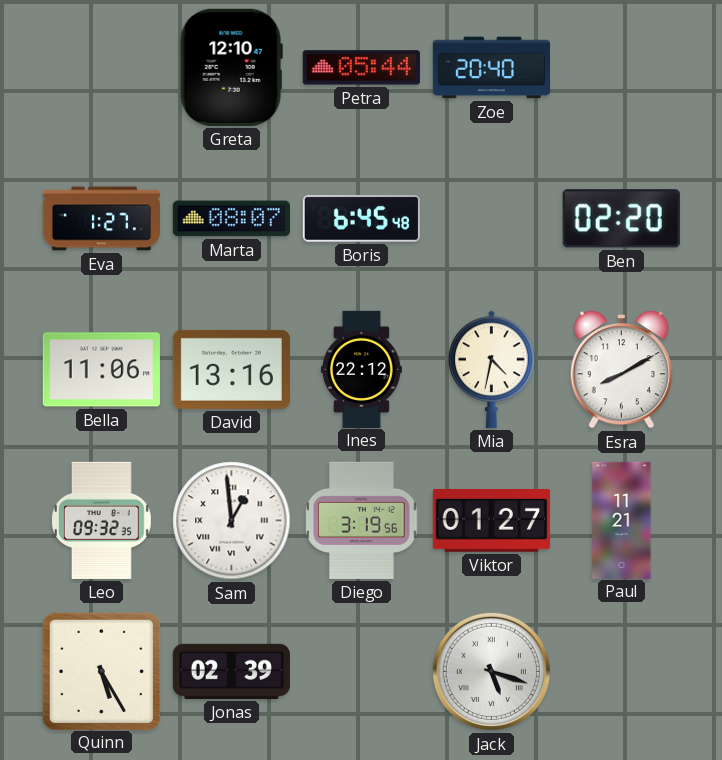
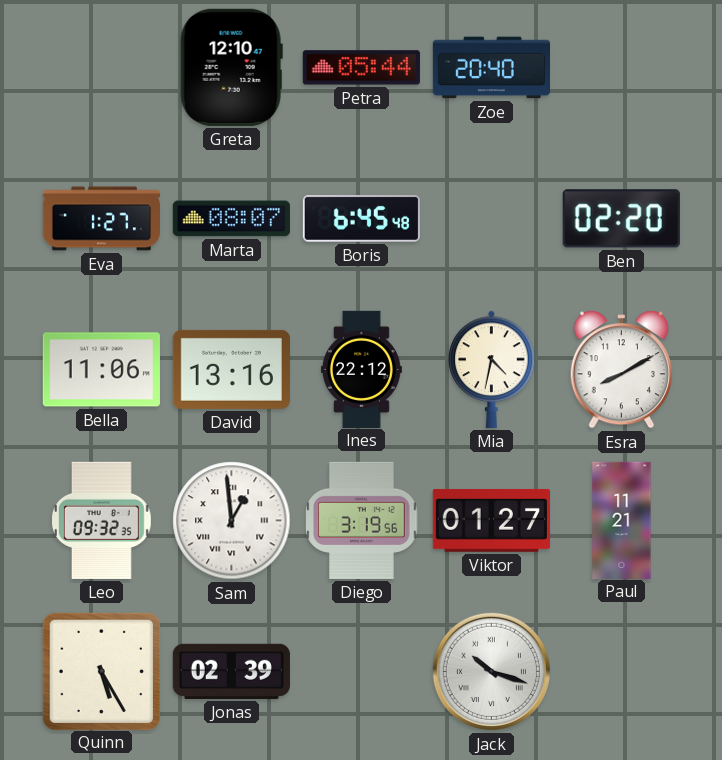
Jack: 5:18 -> 10:18
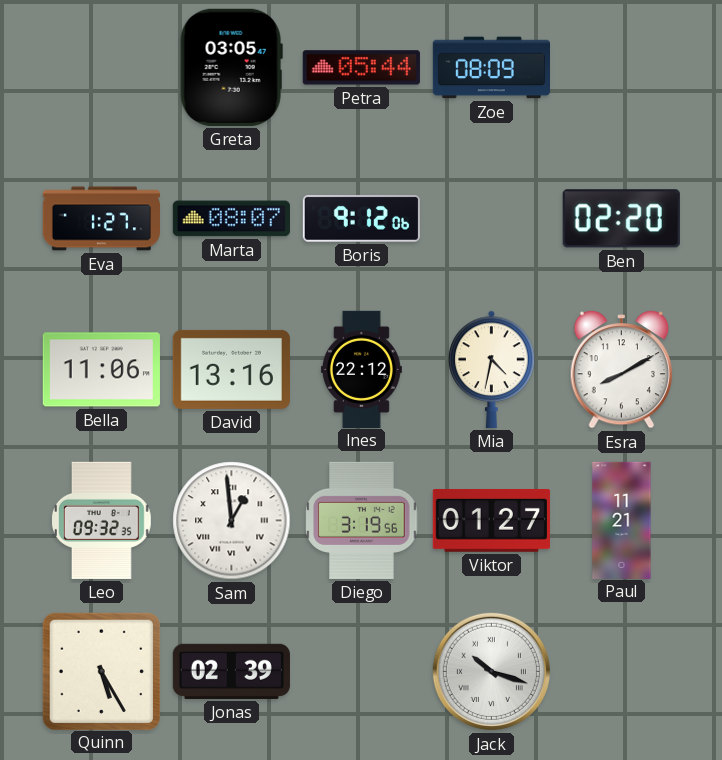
Greta: 12:10 -> 03:05
Zoe: 20:40 -> 08:09
Boris: 6:45 -> 9:12
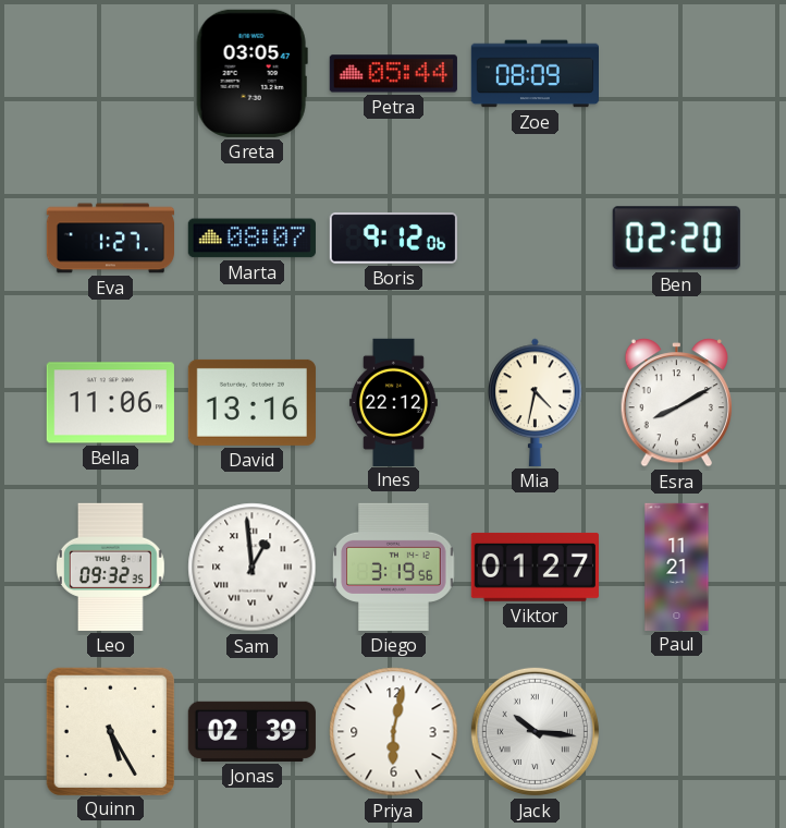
Priya: none -> 6:02
Jack: 10:18 -> 10:16
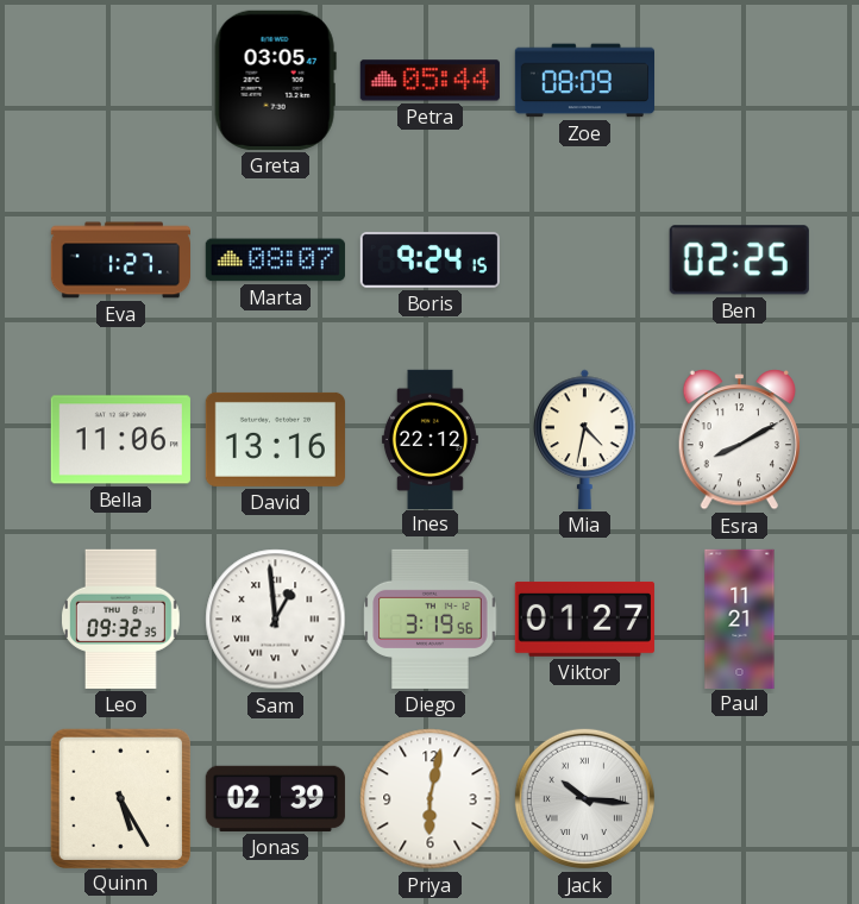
Boris: 9:12 -> 9:24
Ben: 02:20 -> 02:25
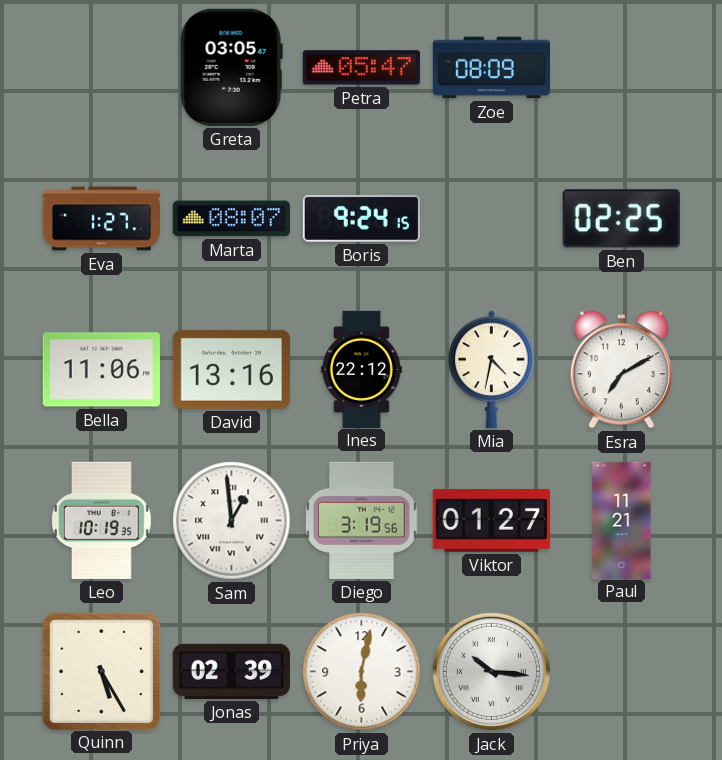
Petra: 05:44 -> 05:47
Esra: 8:10 -> 7:10
Leo: 09:32 -> 10:19
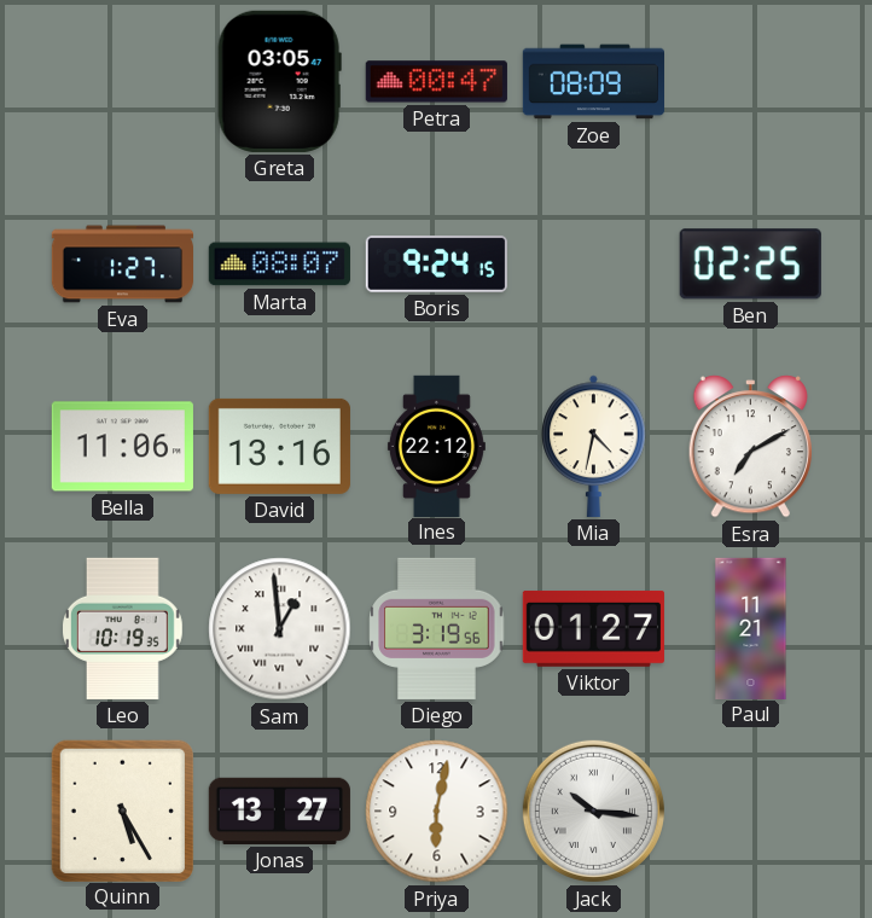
Petra: 05:47 -> 00:47
Jonas: 02:39 -> 13:27
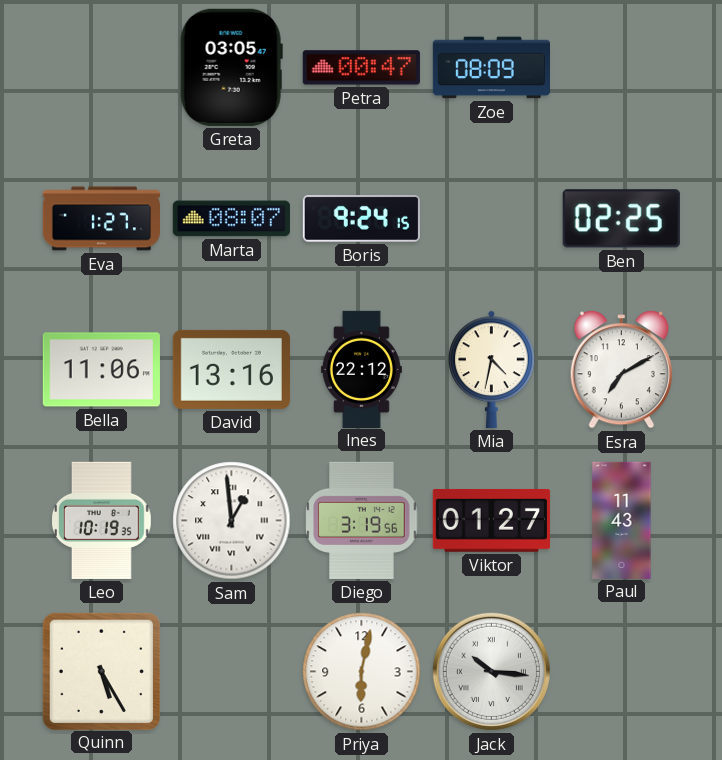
Paul: 11:21 -> 11:43
Jonas: 13:27 -> none
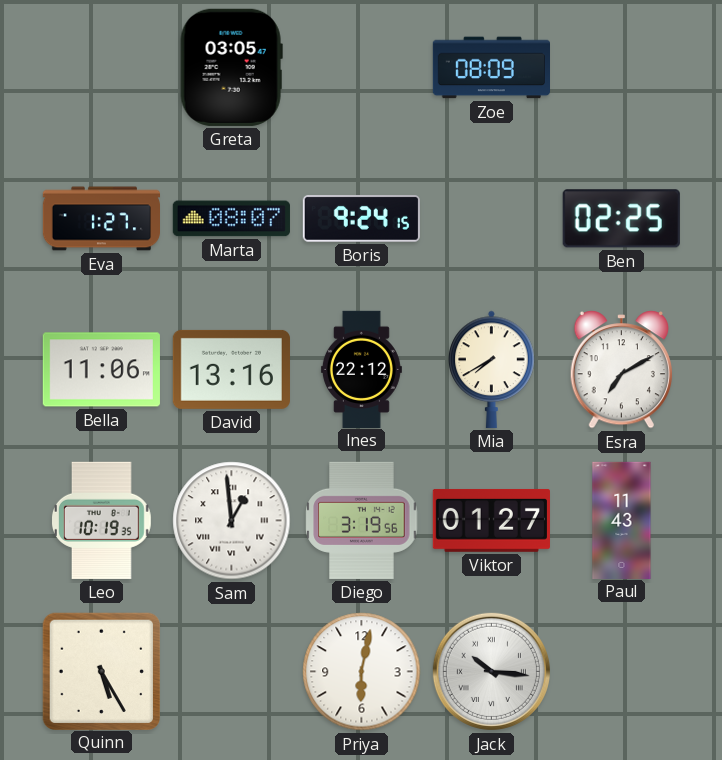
Petra: 00:47 -> none
Mia: 4:32 -> 7:40
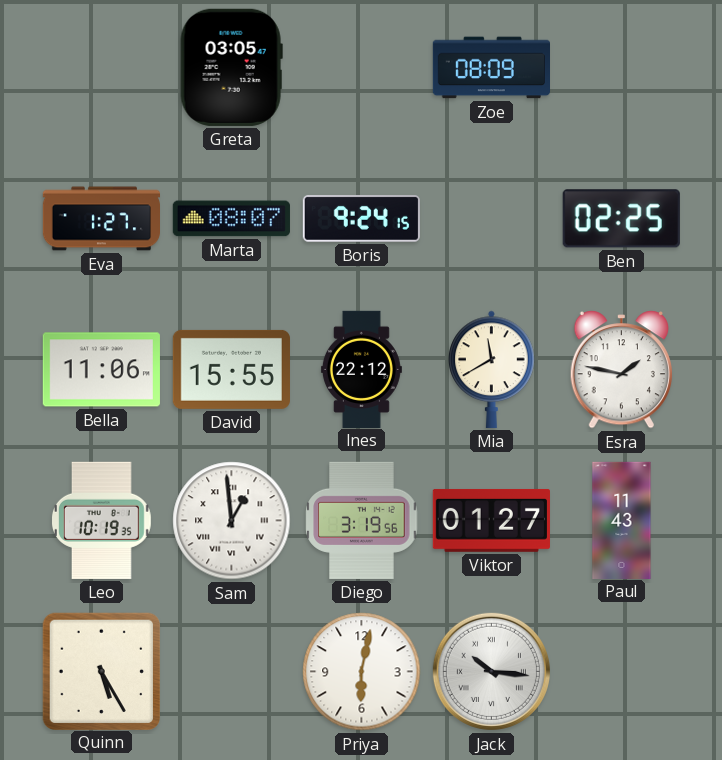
David: 13:16 -> 15:55
Mia: 7:40 -> 11:40
Esra: 7:10 -> 1:47
